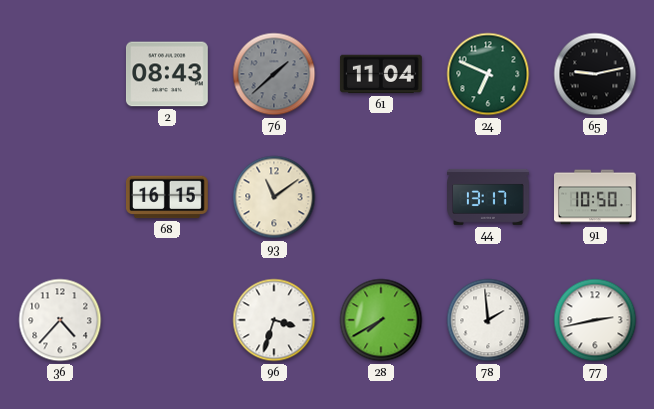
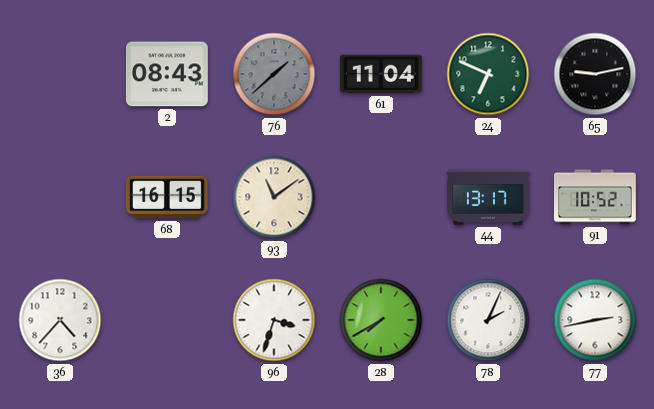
91: 10:50 -> 10:52
78: 1:59 -> 2:04
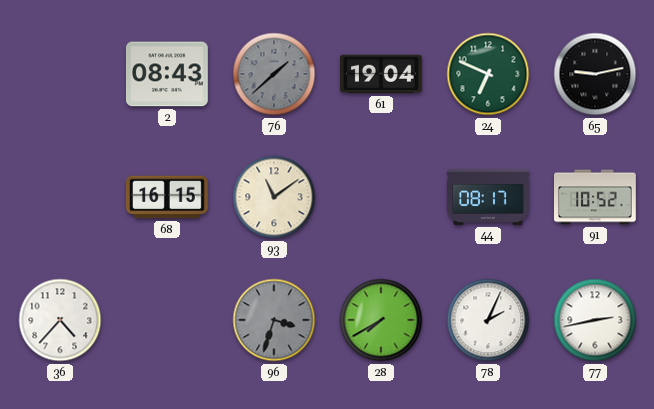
61: 11:04 -> 19:04
44: 13:17 -> 08:17
96 dial: white -> grey
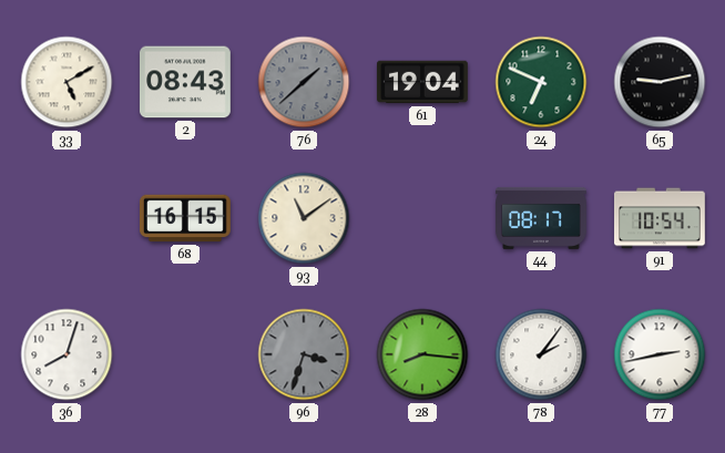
33: none -> 5:10
91: 10:52 -> 10:54
36: 4:37 -> 8:03
28: 7:40 -> 8:16
78: 2:04 -> 2:06
